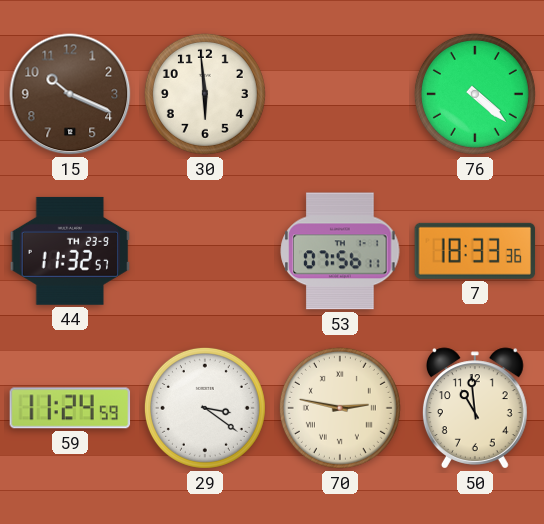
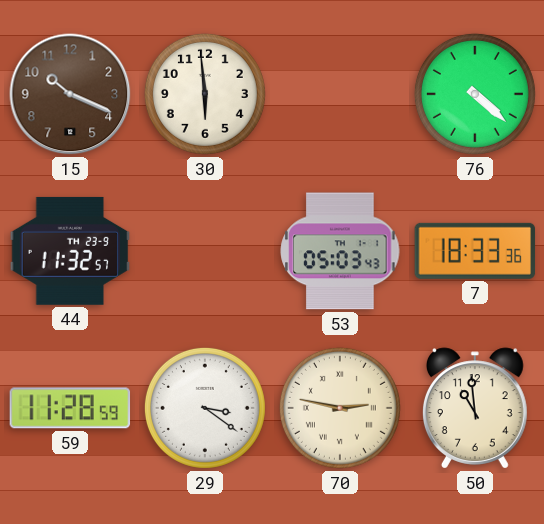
53: 07:56 -> 05:03
59: 11:24 -> 11:28
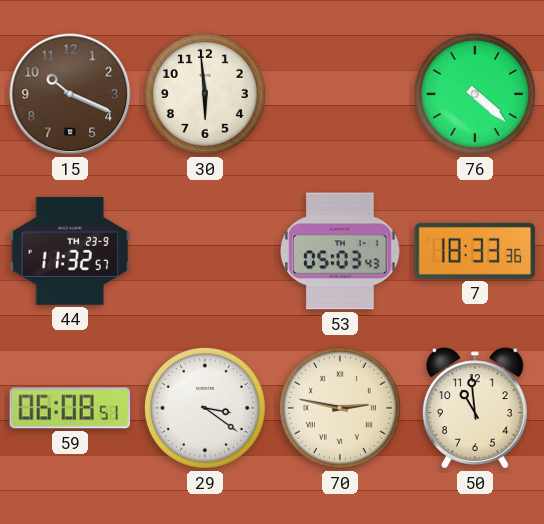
59: 11:28 -> 06:08
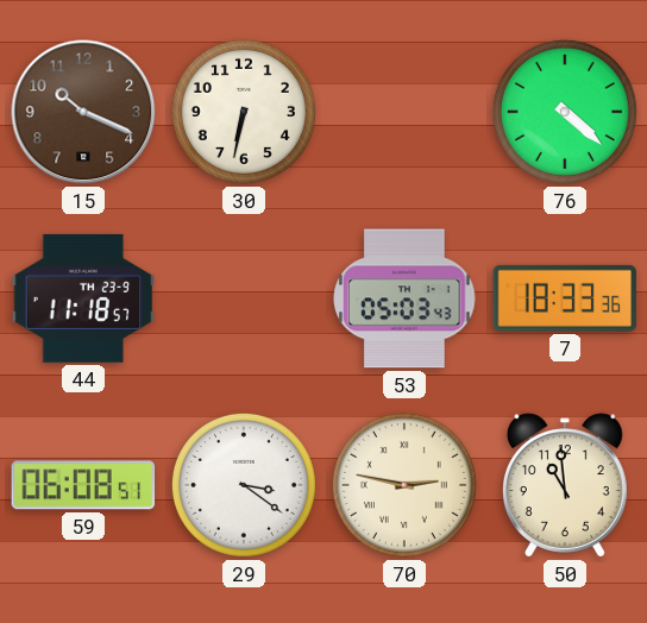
30: 5:59 -> 6:32
44: 11:32 -> 11:18
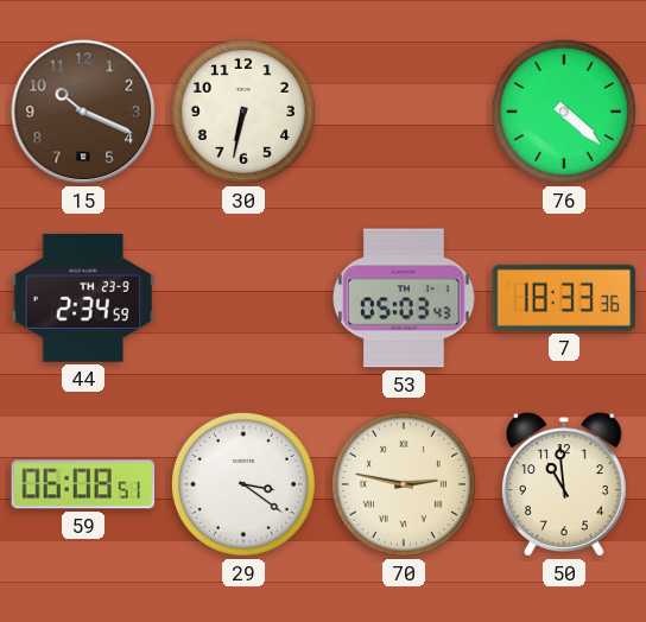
44: 11:18 -> 2:34
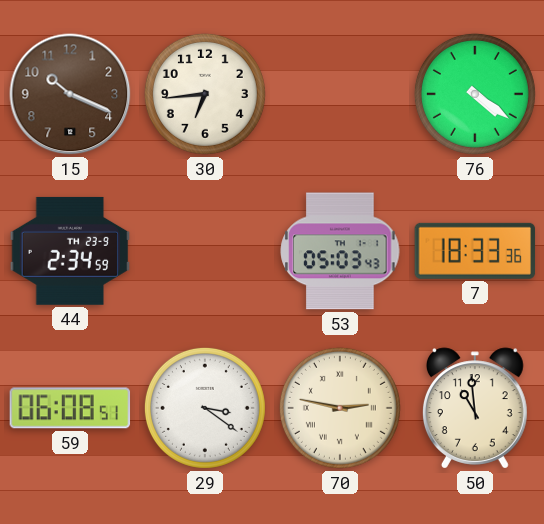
30: 6:32 -> 6:44
76: 4:22 -> 4:21
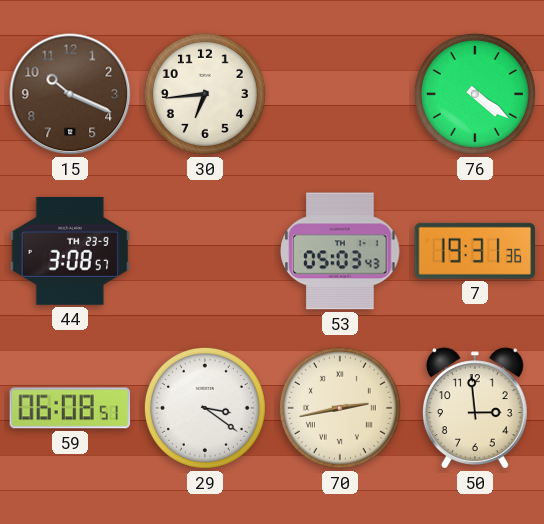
44: 2:34 -> 3:08
7: 18:33 -> 19:31
70: 2:47 -> 2:43
50: 10:59 -> 2:59
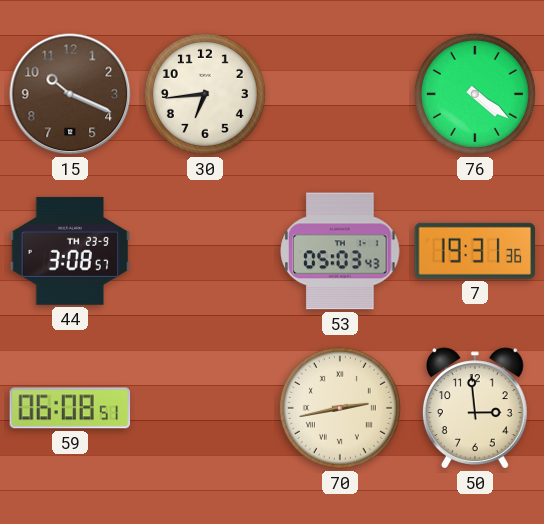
29: 3:21 -> none
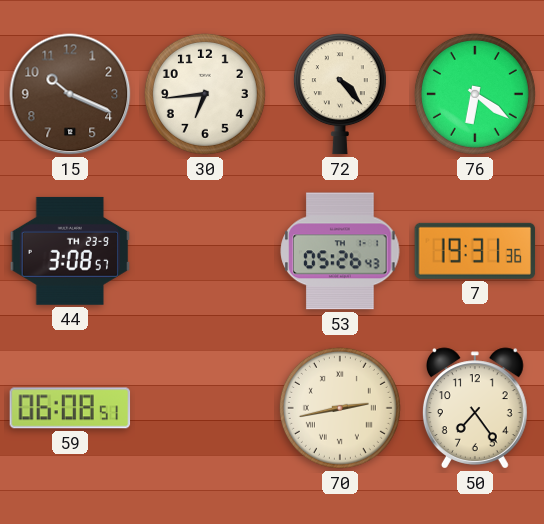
72: none -> 4:23
76: 4:21 -> 6:21
53: 05:03 -> 05:26
50: 2:59 -> 7:24
